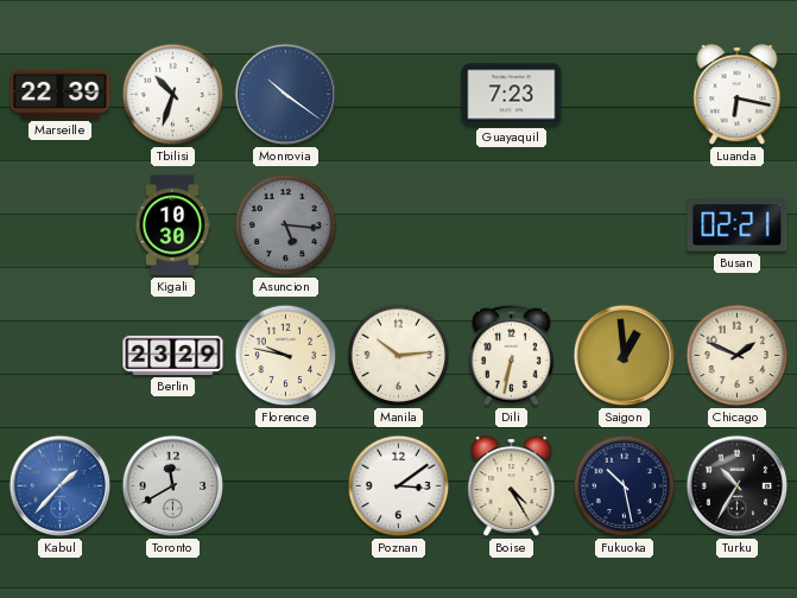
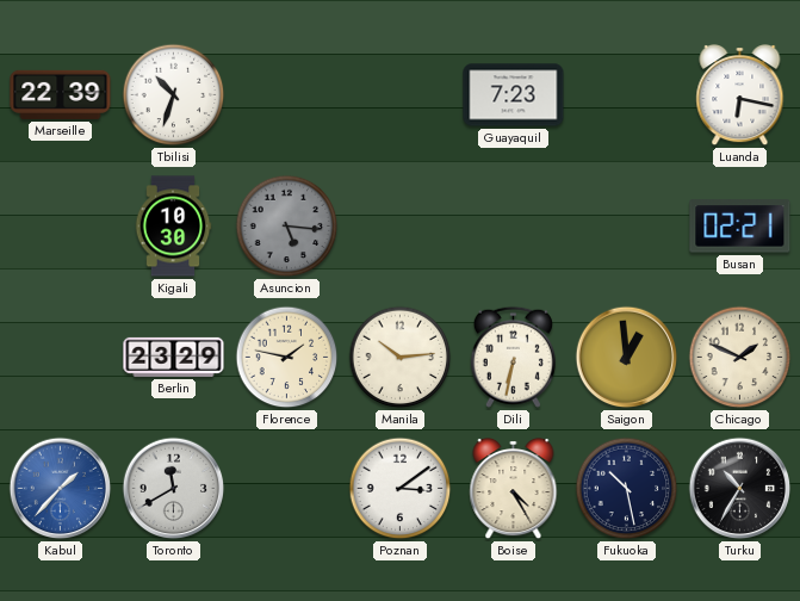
Monrovia: 10:21 -> none
Florence: 9:47 -> 1:47
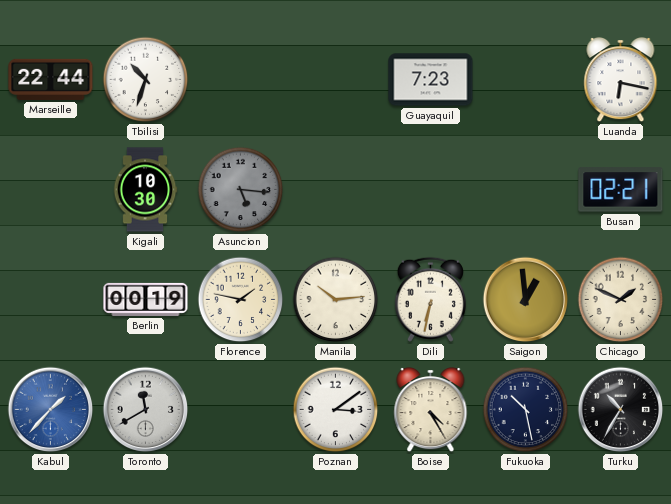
Marseille: 22:39 -> 22:44
Berlin: 23:29 -> 00:19
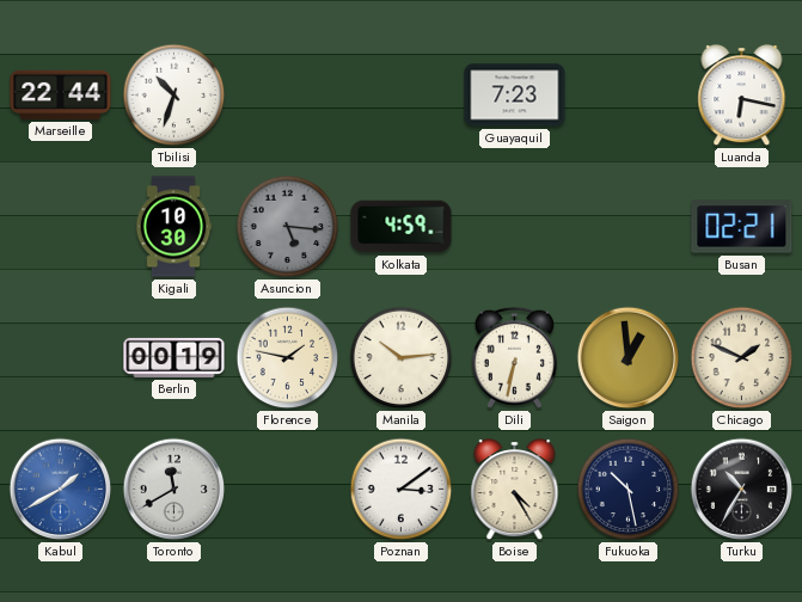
Kolkata: none -> 4:59
Kabul: 1:37 -> 1:40
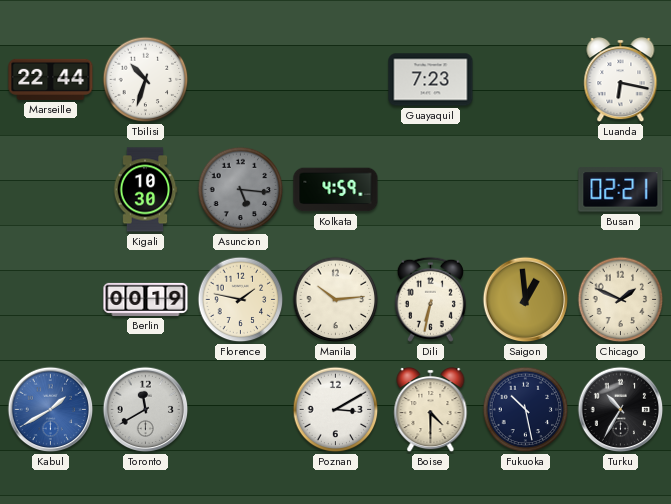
Poznan: 3:09 -> 3:10
Boise: 4:25 -> 4:30
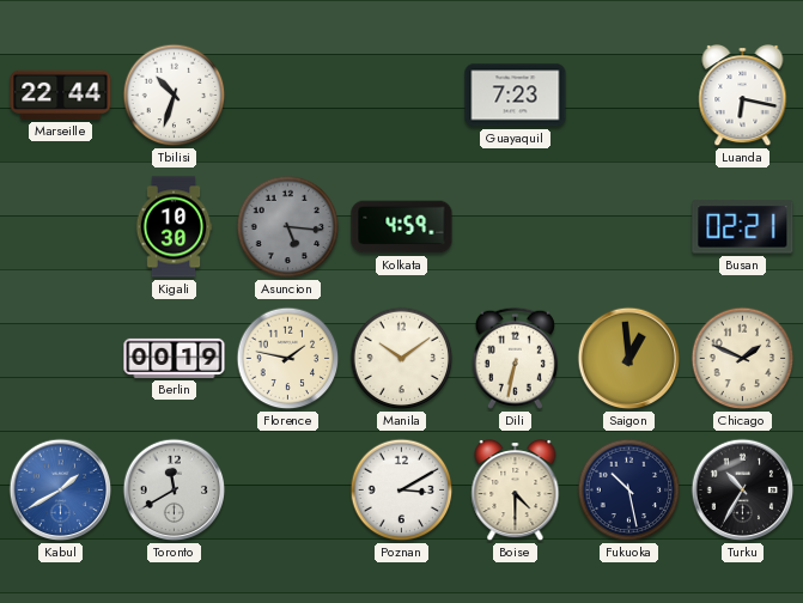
Manila: 10:14 -> 10:09
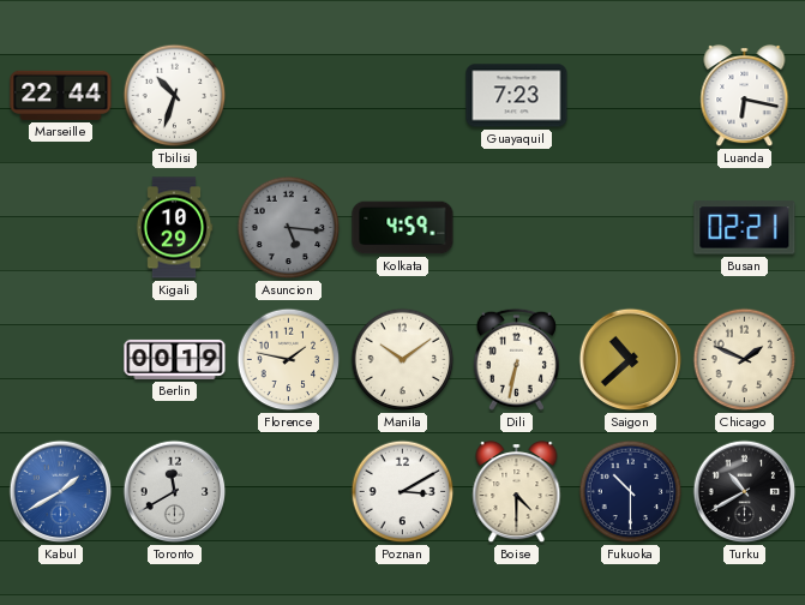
Kigali: 10:30 -> 10:29
Saigon: 12:59 -> 10:38
Fukuoka: 10:28 -> 10:30
Turku: 10:35 -> 10:40
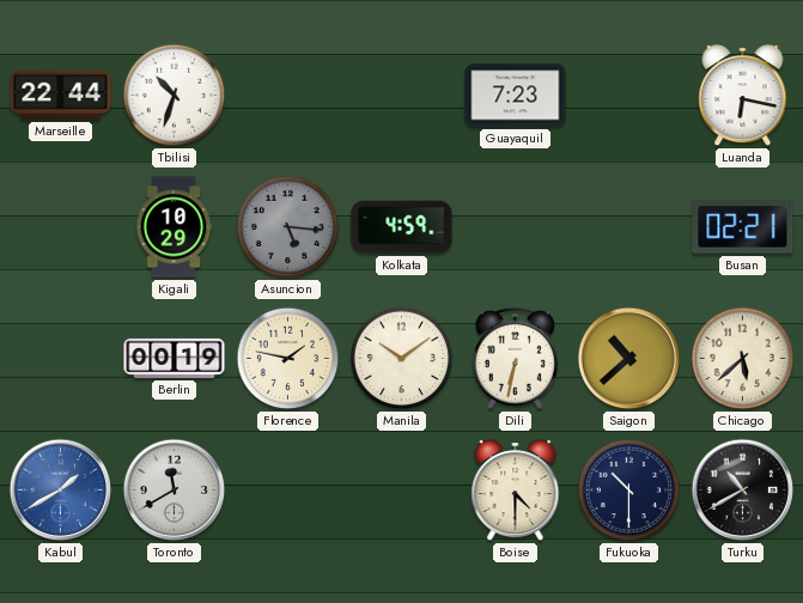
Chicago: 1:49 -> 5:38
Poznan: 3:10 -> none
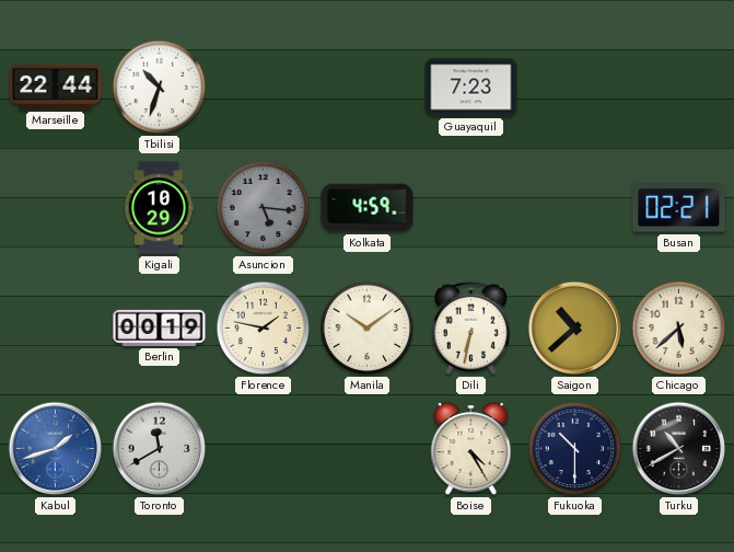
Luanda: 6:17 -> none
Kabul: 1:40 -> 1:42
Boise: 4:30 -> 4:25
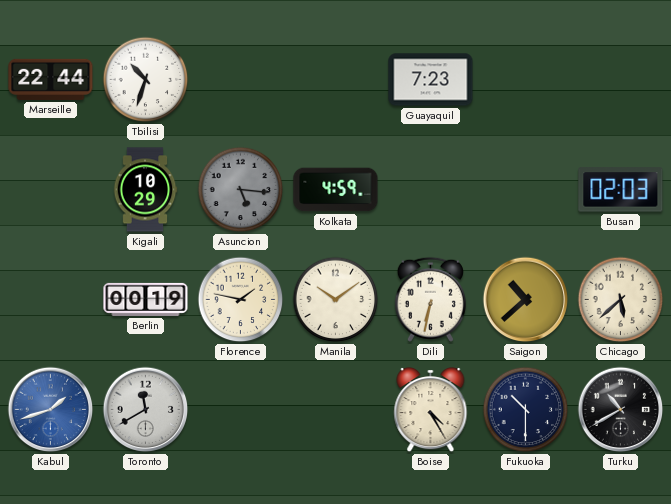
Busan: 02:21 -> 02:03
